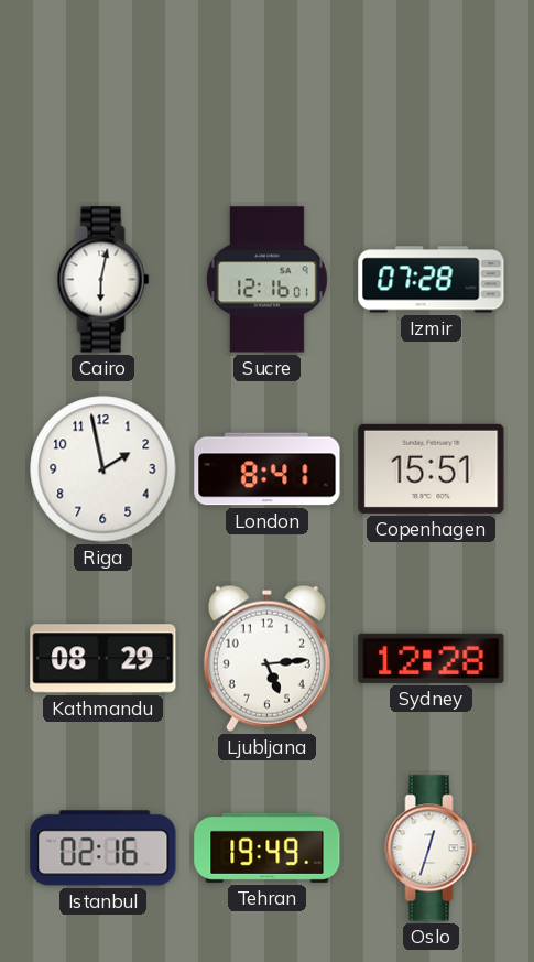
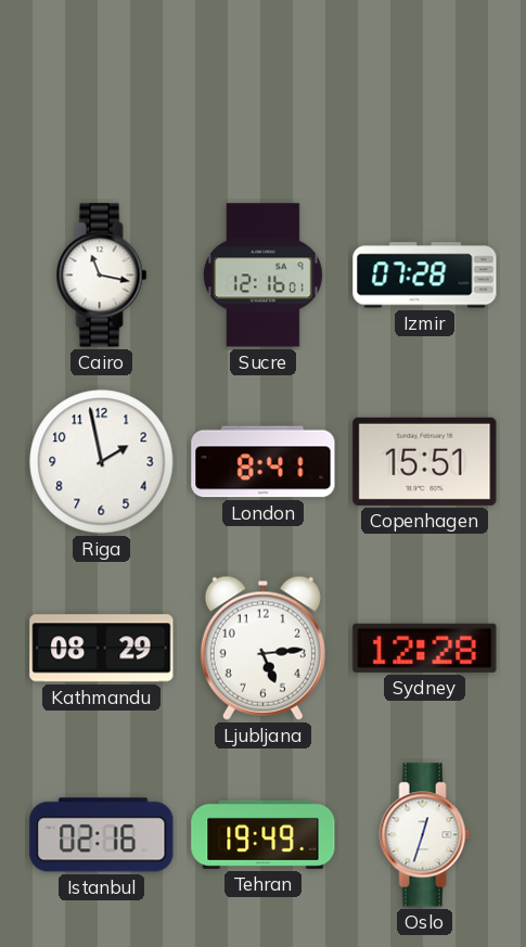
Cairo: 6:02 -> 11:17
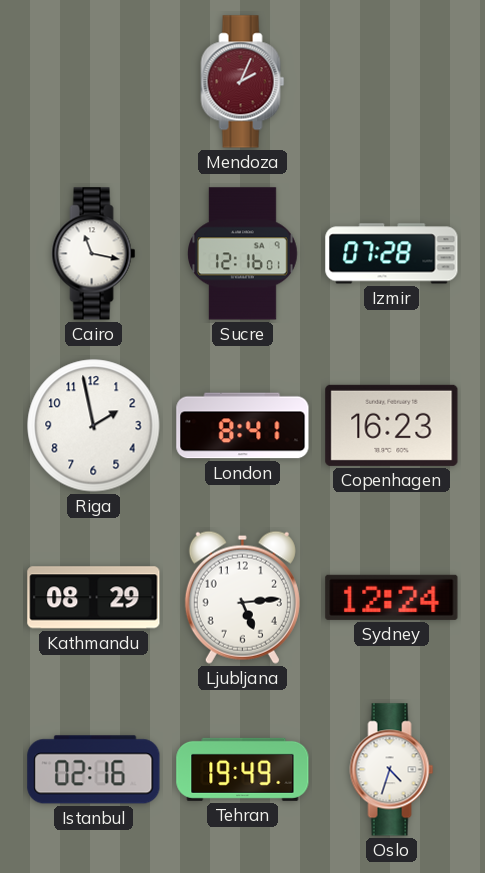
Mendoza: none -> 2:04
Copenhagen: 15:51 -> 16:23
Sydney: 12:28 -> 12:24
Oslo: 12:33 -> 4:33
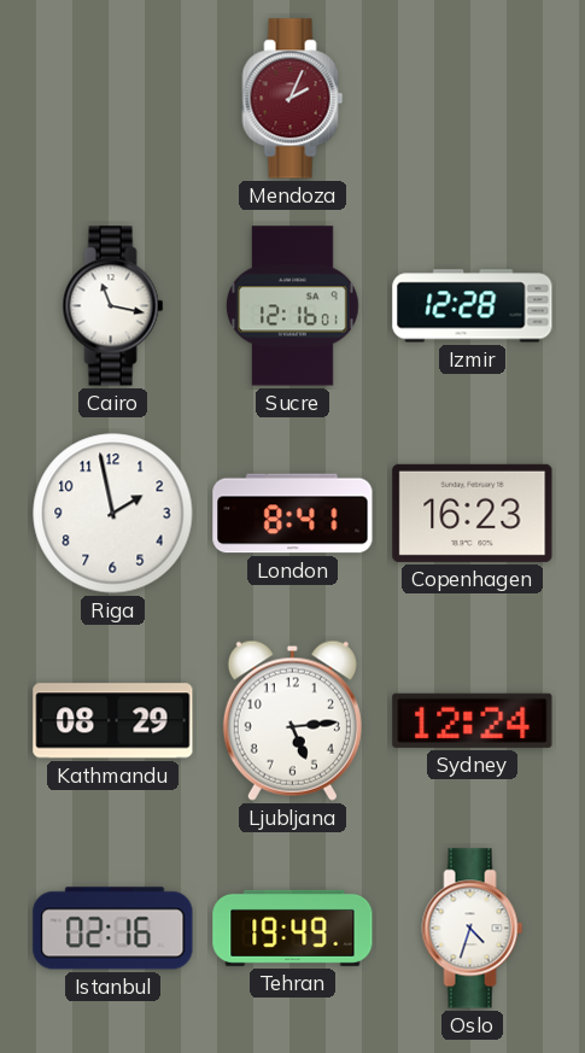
Izmir: 07:28 -> 12:28
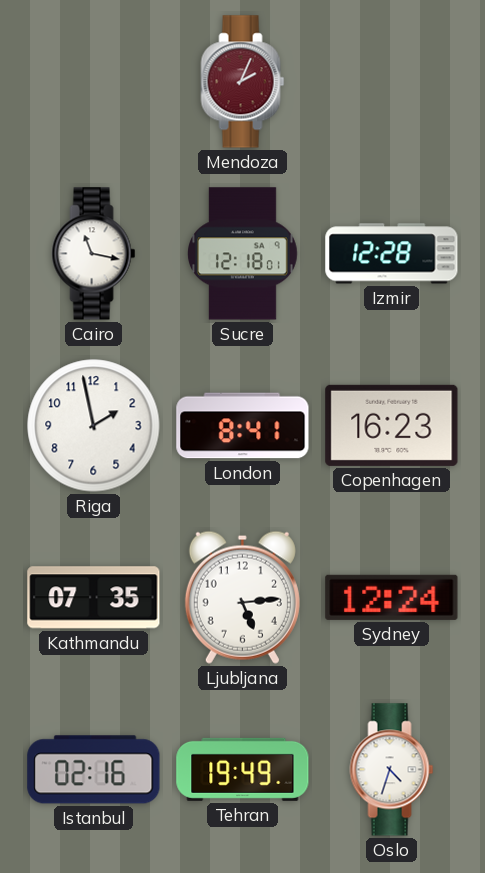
Sucre: 12:16 -> 12:18
Kathmandu: 08:29 -> 07:35
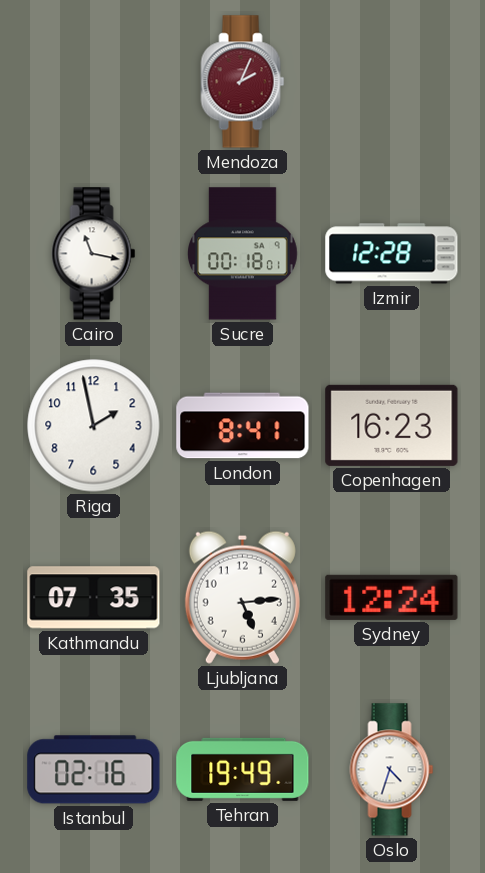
Sucre: 12:18 -> 00:18
